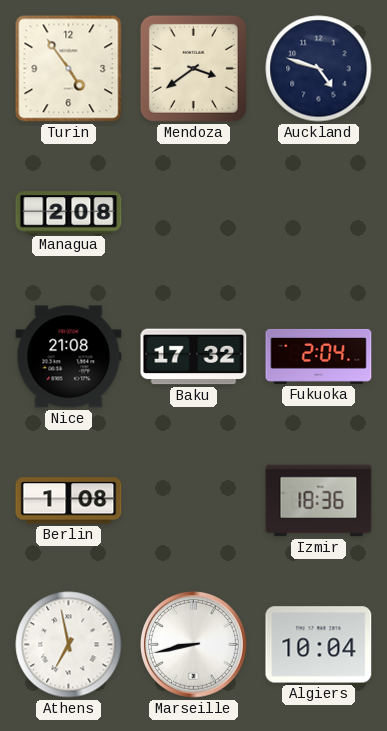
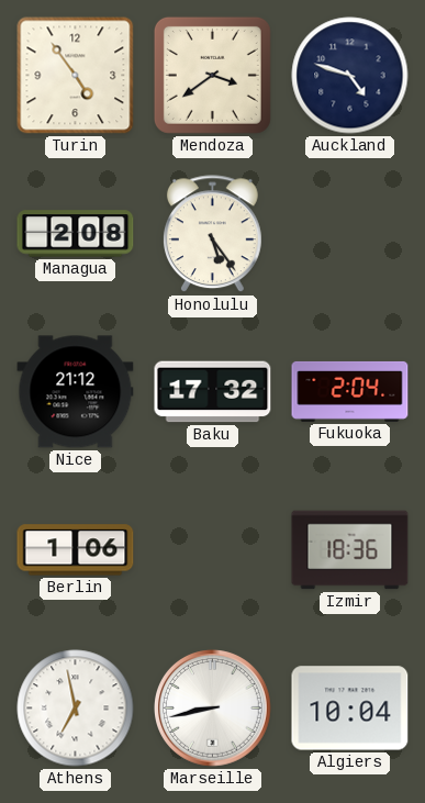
Honolulu: none -> 5:24
Nice: 21:08 -> 21:12
Berlin: 1:08 -> 1:06
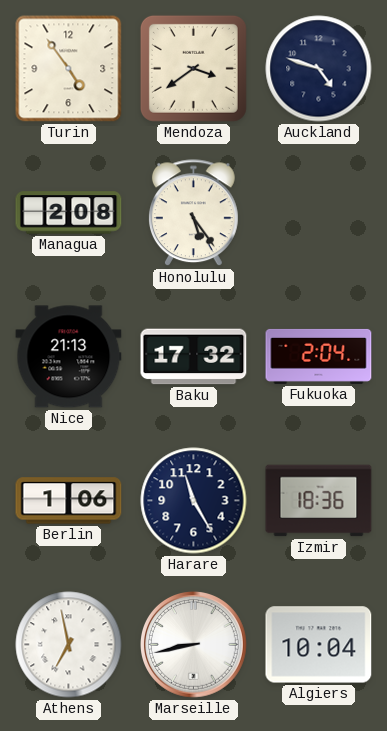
Nice: 21:12 -> 21:13
Harare: none -> 11:25
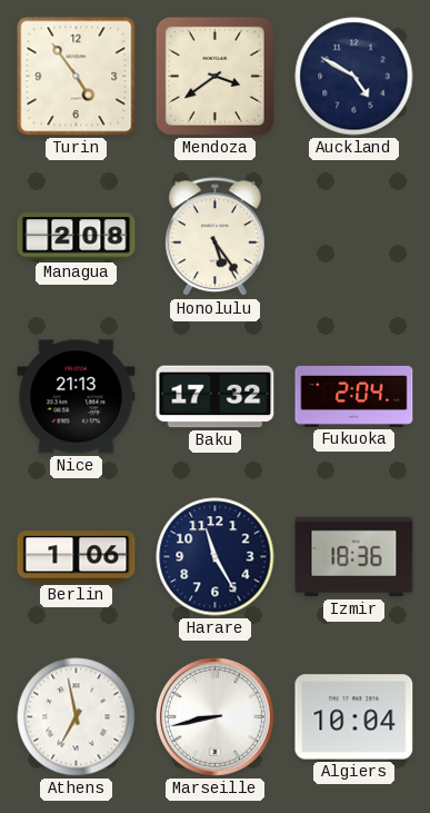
Auckland: 4:48 -> 4:50
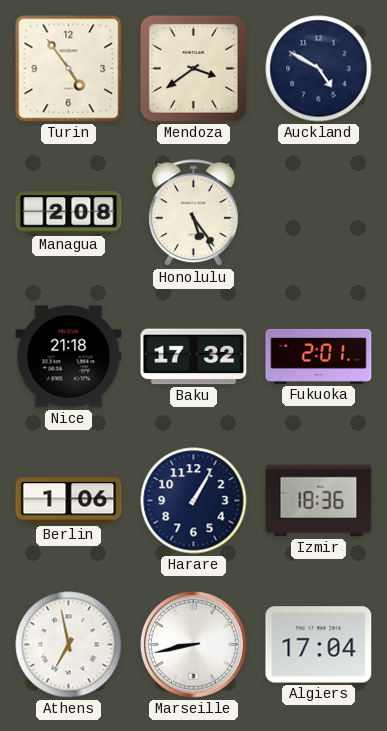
Nice: 21:13 -> 21:18
Fukuoka: 2:04 -> 2:01
Harare: 11:25 -> 1:05
Algiers: 10:04 -> 17:04
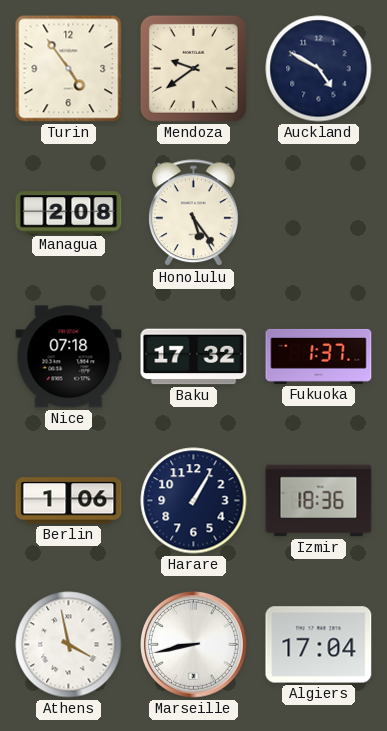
Mendoza: 3:39 -> 9:39
Nice: 21:18 -> 07:18
Fukuoka: 2:01 -> 1:37
Athens: 6:58 -> 3:58
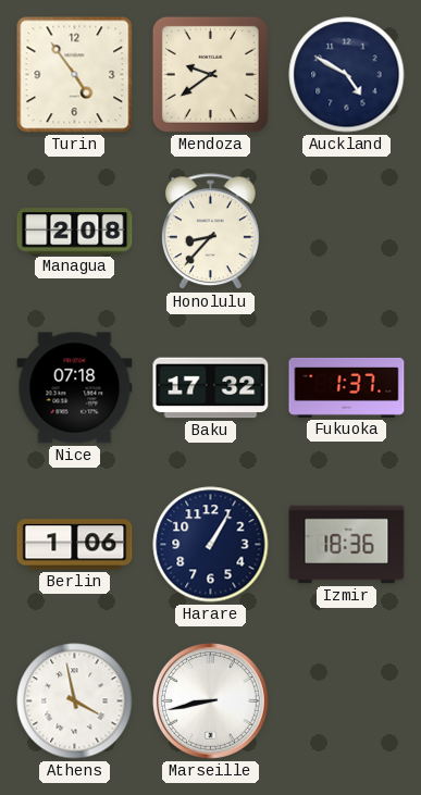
Honolulu: 5:24 -> 8:37
Algiers: 17:04 -> none
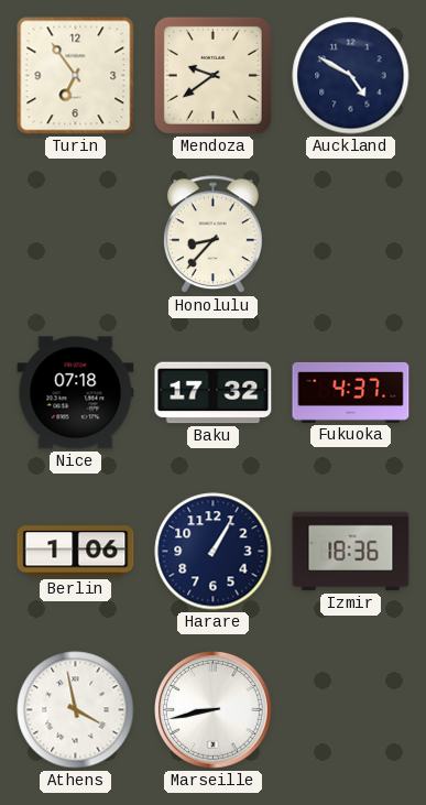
Turin: 4:54 -> 6:54
Managua: 2:08 -> none
Fukuoka: 1:37 -> 4:37
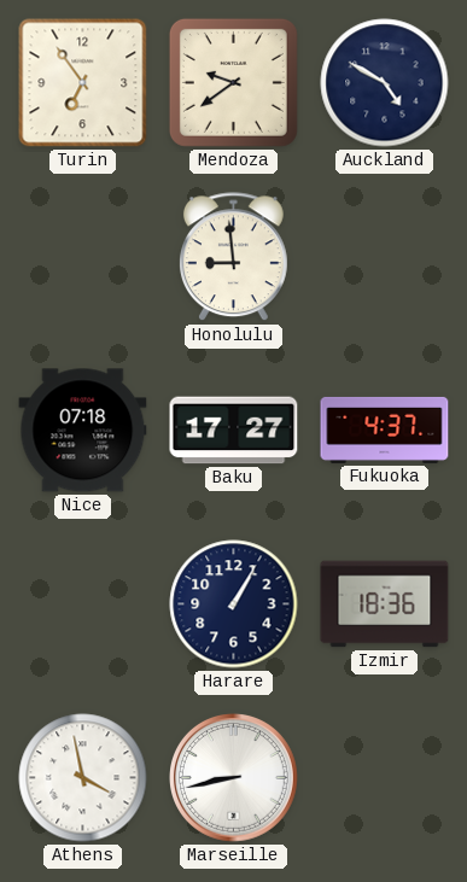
Honolulu: 8:37 -> 8:59
Baku: 17:32 -> 17:27
Berlin: 1:06 -> none
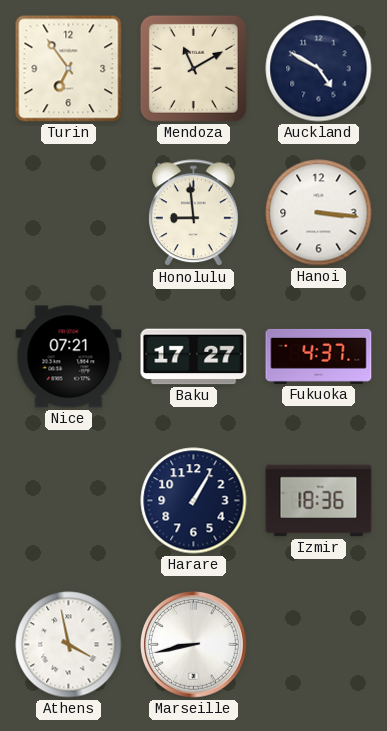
Mendoza: 9:39 -> 11:10
Hanoi: none -> 3:16
Nice: 07:18 -> 07:21
